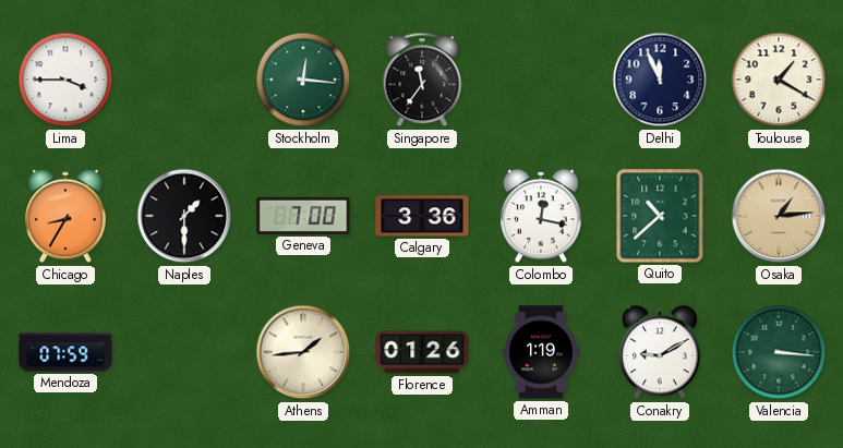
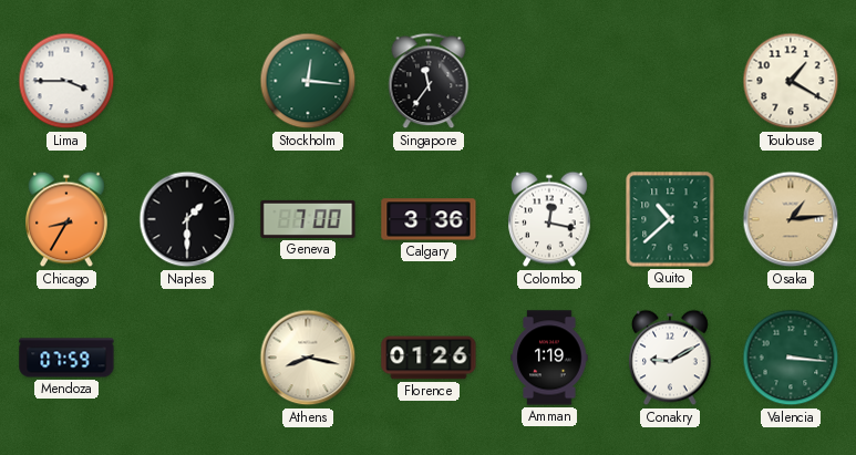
Delhi: 11:56 -> none
Athens: 1:44 -> 8:17
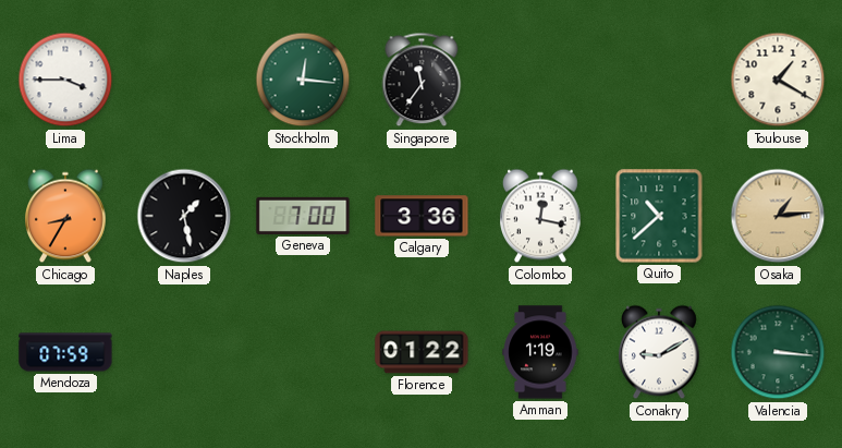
Naples: 1:30 -> 1:28
Athens: 8:17 -> none
Florence: 01:26 -> 01:22
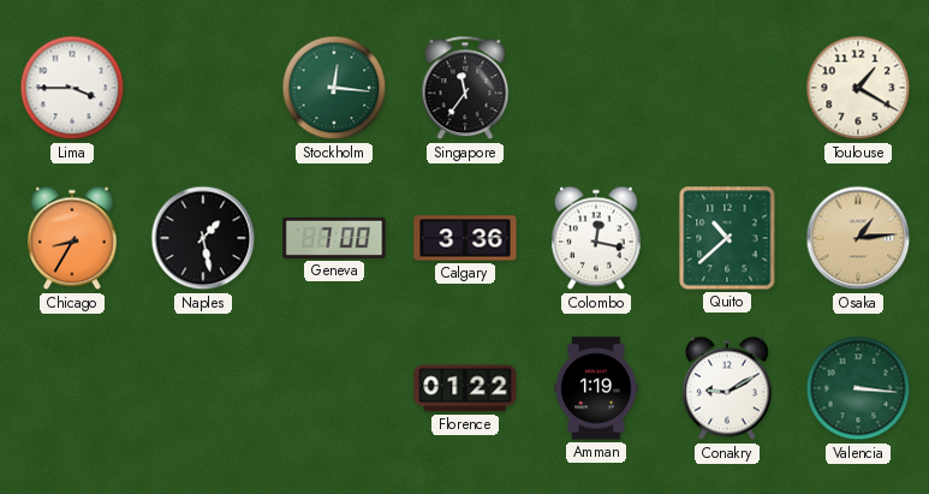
Mendoza: 07:59 -> none
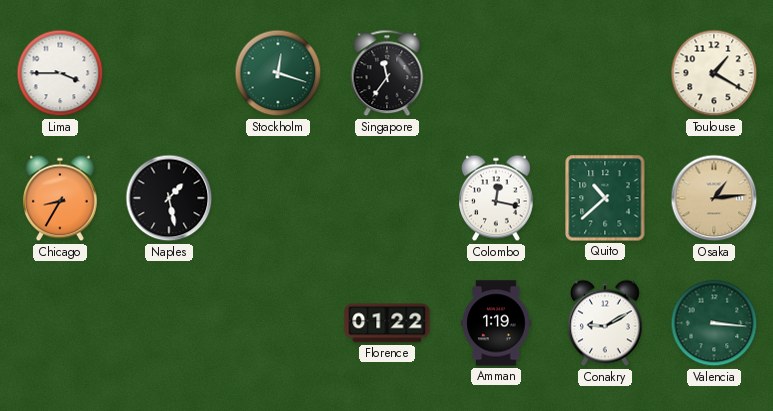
Stockholm: 12:16 -> 12:18
Geneva: 7:00 -> none
Calgary: 3:36 -> none
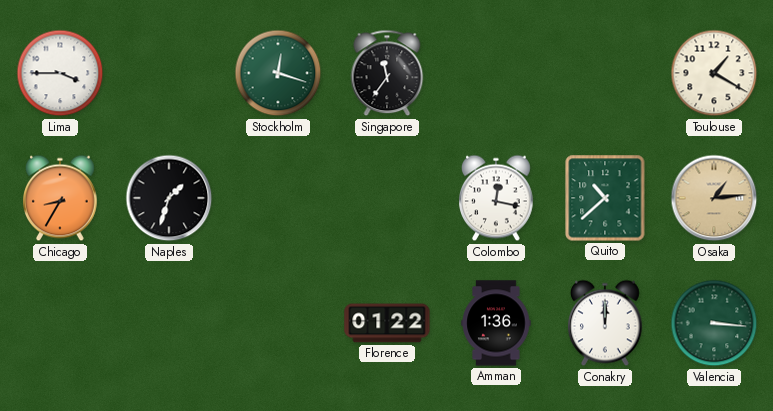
Naples: 1:28 -> 1:33
Amman: 1:19 -> 1:36
Conakry: 9:10 -> 12:00
